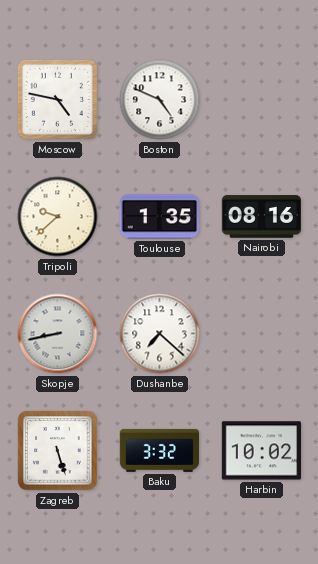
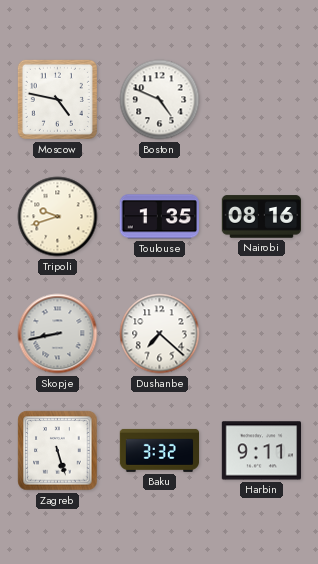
Tripoli: 9:38 -> 9:42
Harbin: 10:02 -> 9:11
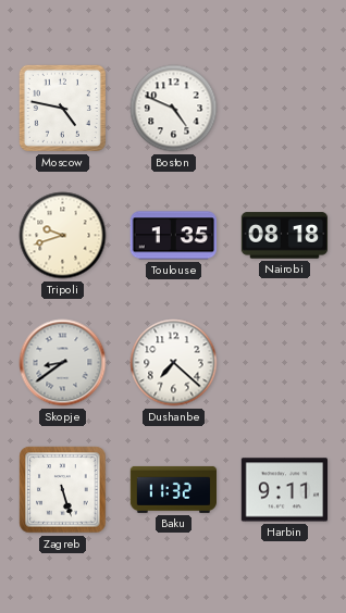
Nairobi: 08:16 -> 08:18
Skopje: 8:43 -> 8:39
Baku: 3:32 -> 11:32
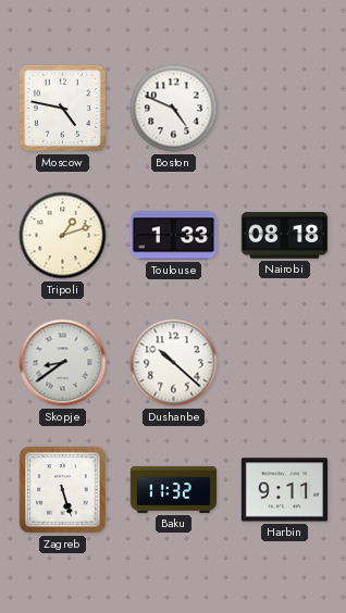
Tripoli: 9:42 -> 1:12
Toulouse: 1:35 -> 1:33
Dushanbe: 7:22 -> 10:22
